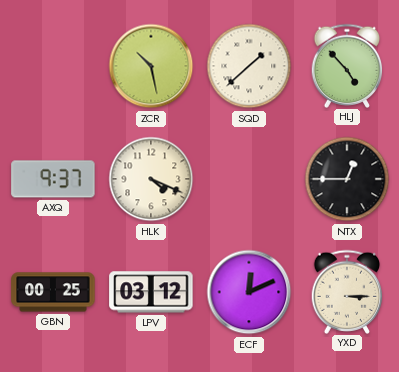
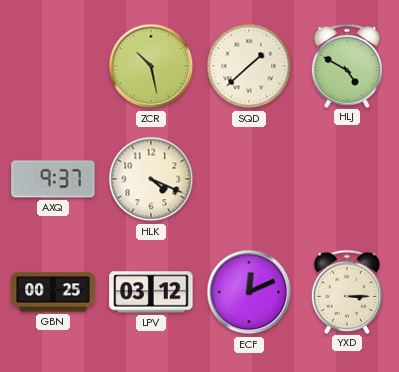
HLJ: 4:53 -> 4:50
NTX: 12:45 -> none
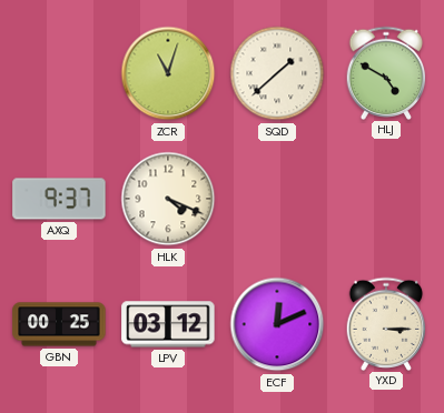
ZCR: 10:28 -> 11:03
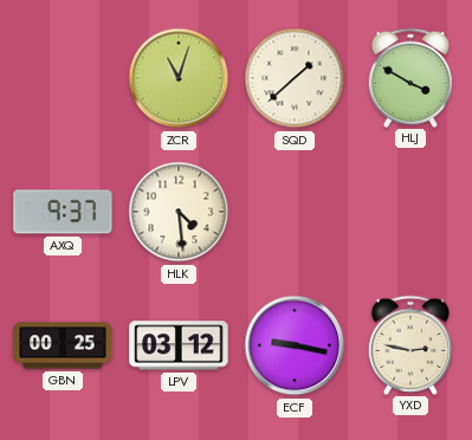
HLJ: 4:50 -> 3:50
HLK: 4:19 -> 4:29
ECF: 12:11 -> 9:17
YXD: 3:15 -> 2:47
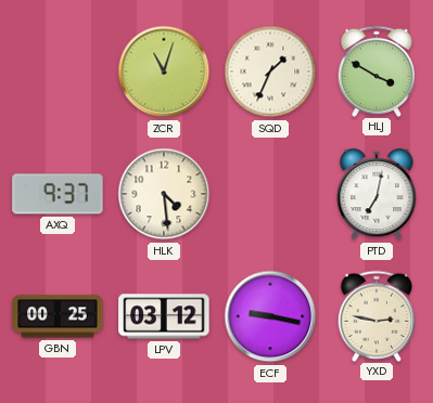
SQD: 1:38 -> 1:34
PTD: none -> 7:02
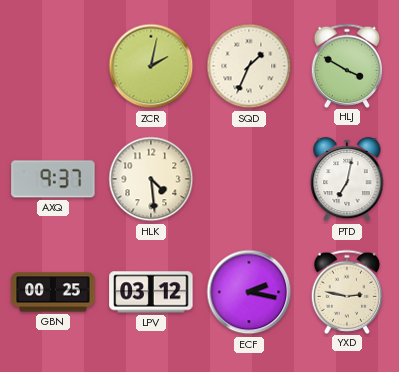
ZCR: 11:03 -> 2:02
ECF: 9:17 -> 2:17
